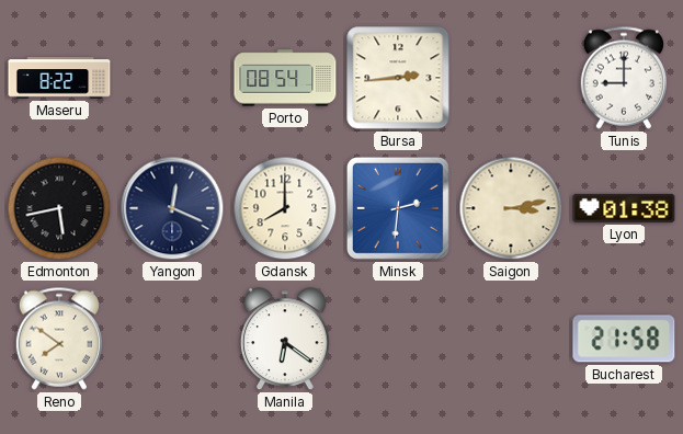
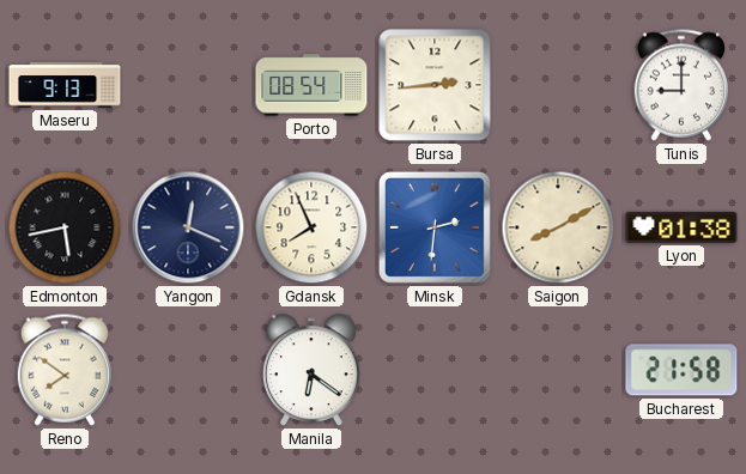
Maseru: 8:22 -> 9:13
Gdansk: 8:00 -> 7:56
Saigon: 3:13 -> 8:10
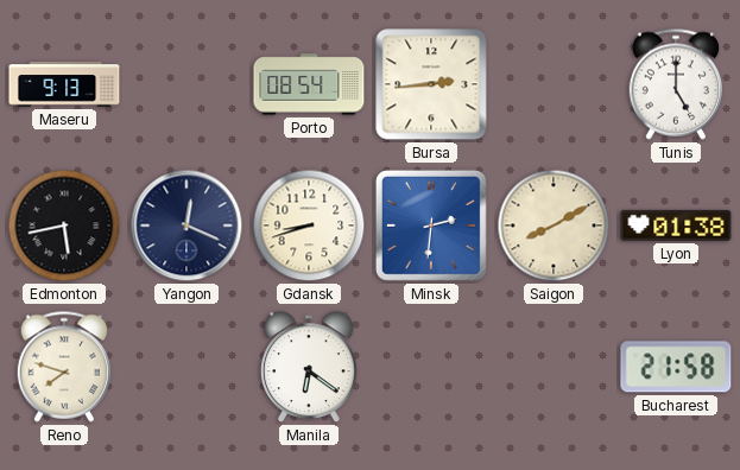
Tunis: 9:00 -> 5:00
Gdansk: 7:56 -> 8:42
Reno: 7:51 -> 7:48
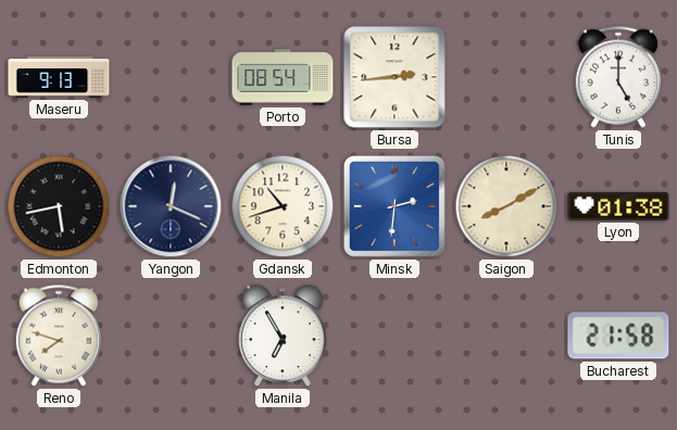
Gdansk: 8:42 -> 10:42
Manila: 6:21 -> 6:55
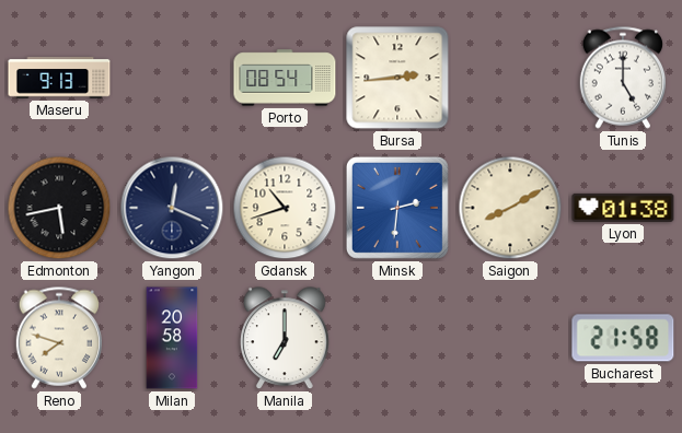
Milan: none -> 20:58
Manila: 6:55 -> 7:00
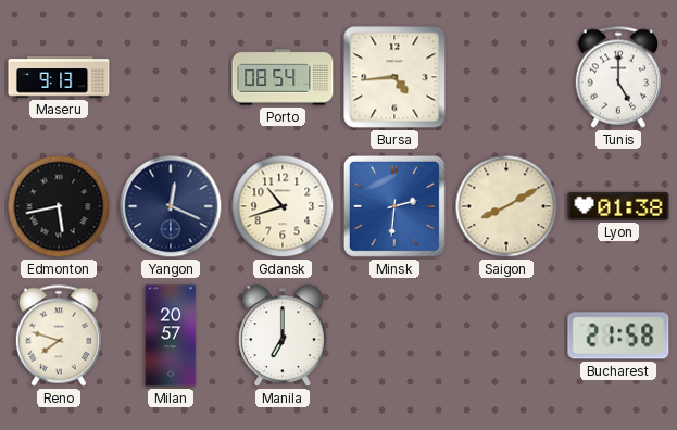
Bursa: 2:44 -> 4:44
Milan: 20:58 -> 20:57
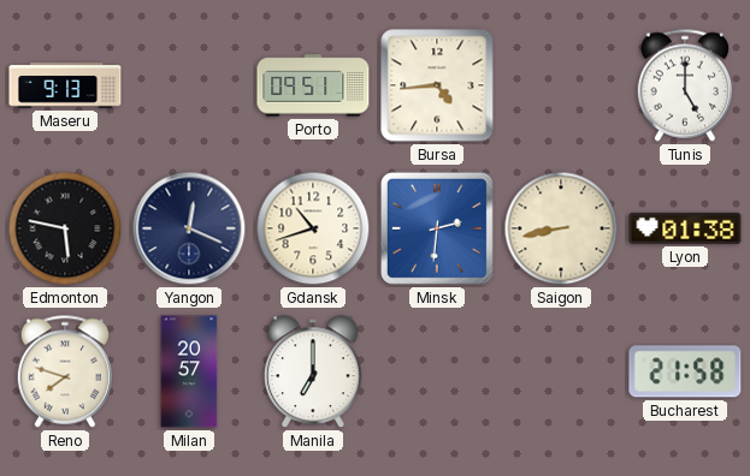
Porto: 08:54 -> 09:51
Edmonton: 5:43 -> 5:47
Saigon: 8:10 -> 8:43
